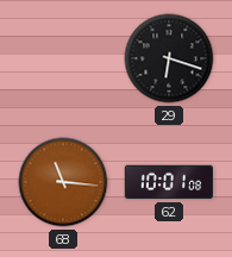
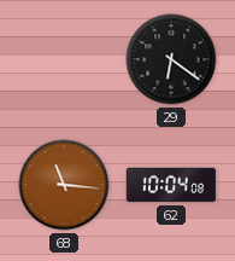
29: 6:18 -> 6:21
62: 10:01 -> 10:04
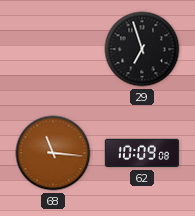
29: 6:21 -> 6:57
62: 10:04 -> 10:09
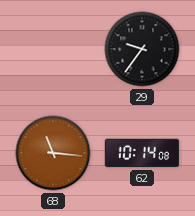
29: 6:57 -> 9:36
62: 10:09 -> 10:14
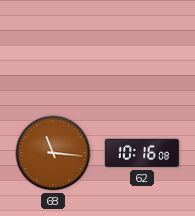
29: 9:36 -> none
62: 10:14 -> 10:16
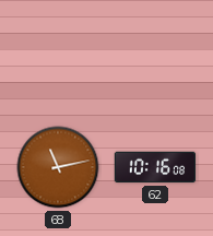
68: 11:16 -> 11:13
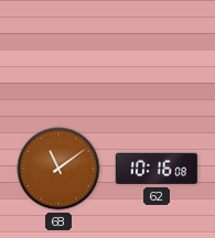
68: 11:13 -> 11:09
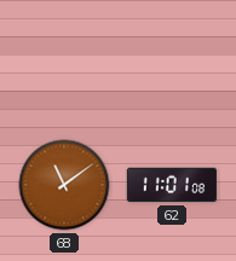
62: 10:16 -> 11:01
